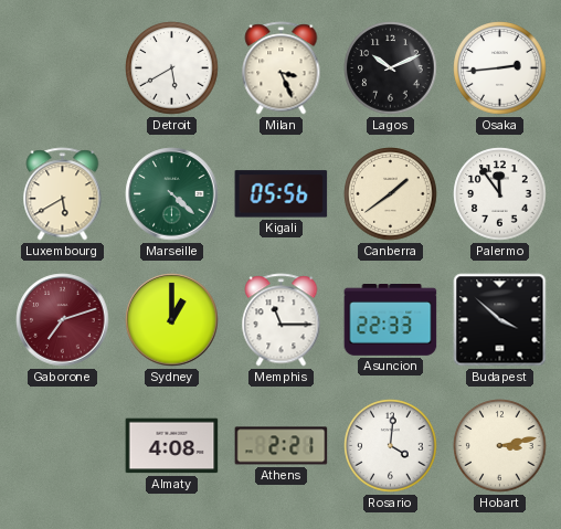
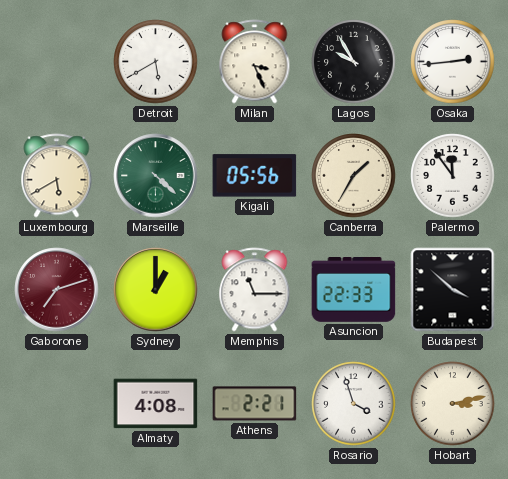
Lagos: 10:11 -> 9:55
Canberra: 1:39 -> 1:35
Rosario: 4:01 -> 3:57
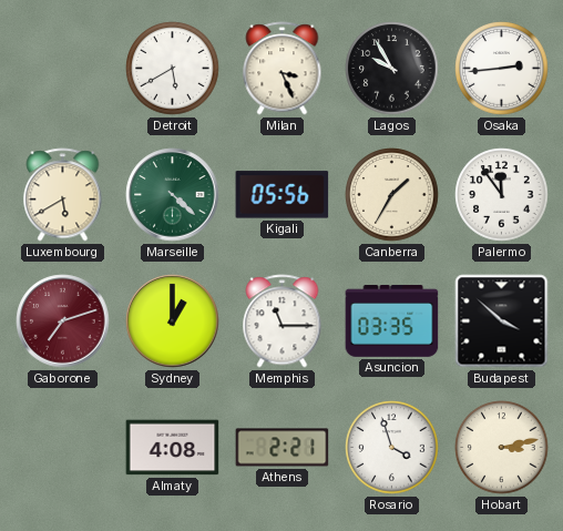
Asuncion: 22:33 -> 03:35
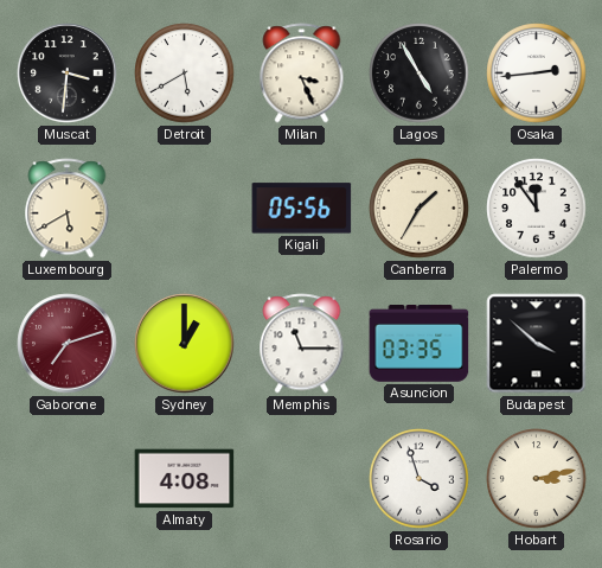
Muscat: none -> 3:31
Lagos: 9:55 -> 4:55
Marseille: 4:22 -> none
Athens: 2:21 -> none
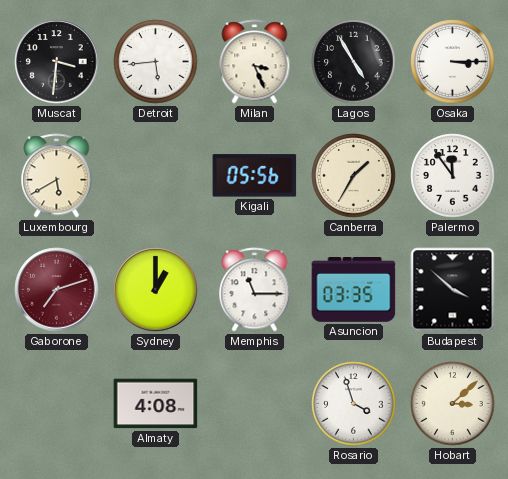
Detroit: 5:40 -> 5:44
Osaka: 2:44 -> 3:15
Hobart: 3:13 -> 3:08
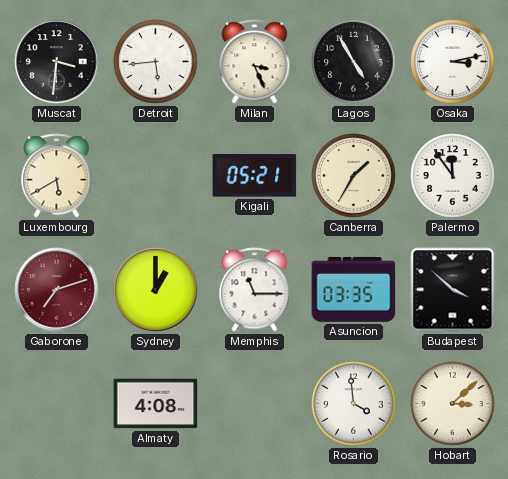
Osaka: 3:15 -> 3:13
Kigali: 05:56 -> 05:21
Rosario: 3:57 -> 3:59
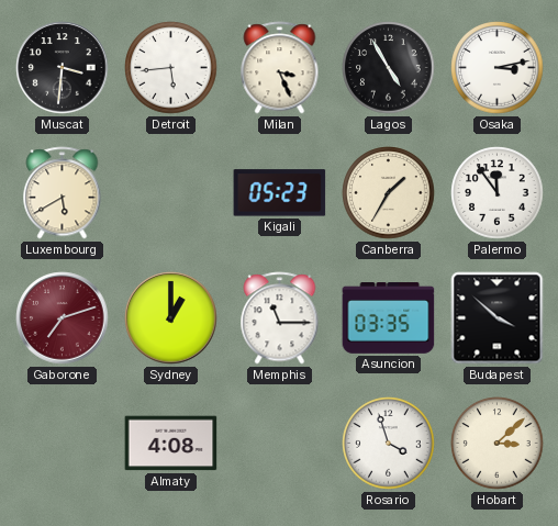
Kigali: 05:21 -> 05:23
Rosario: 3:59 -> 3:57
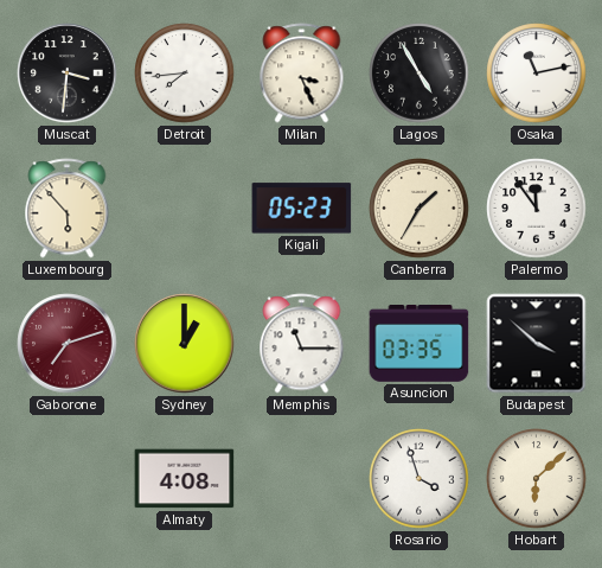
Detroit: 5:44 -> 7:44
Osaka: 3:13 -> 11:13
Luxembourg: 5:40 -> 5:53
Hobart: 3:08 -> 6:08
